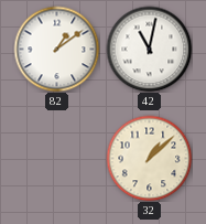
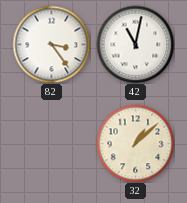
82: 1:09 -> 3:24
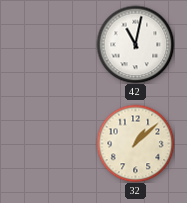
82: 3:24 -> none
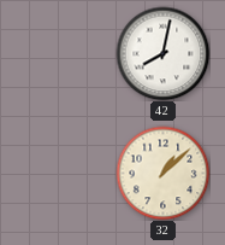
42: 11:02 -> 8:02
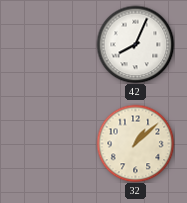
42: 8:02 -> 8:04
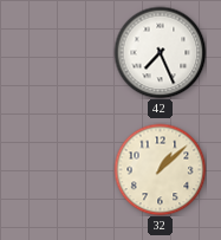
42: 8:04 -> 7:26
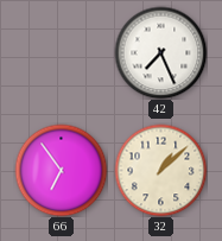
66: none -> 6:54
